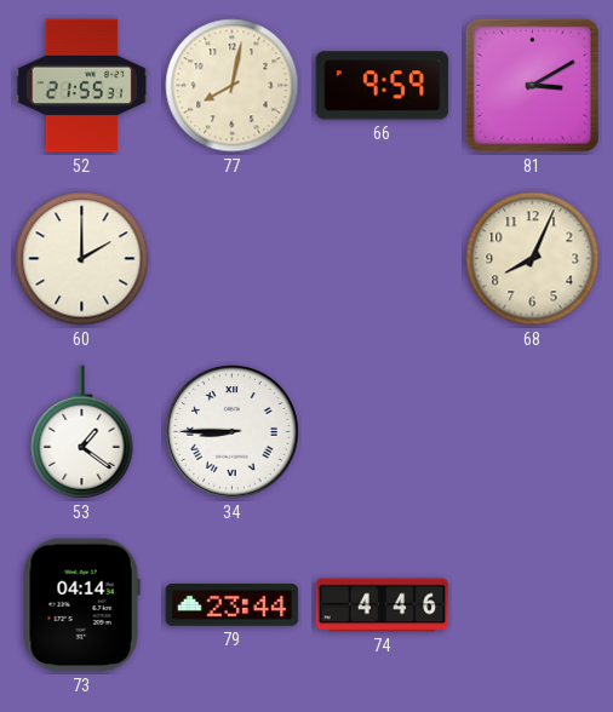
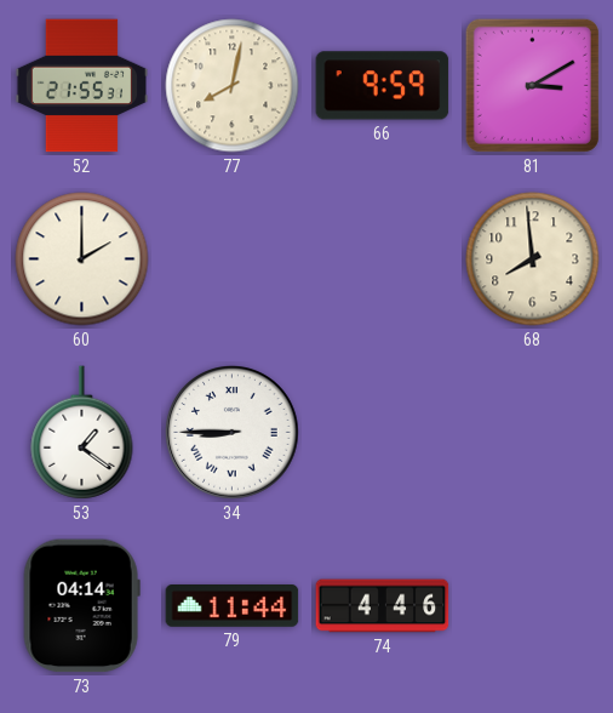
68: 8:04 -> 7:59
79: 23:44 -> 11:44
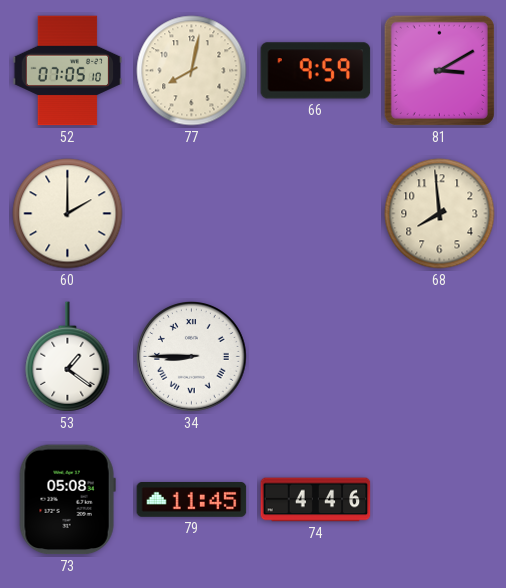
52: 21:55 -> 07:05
73: 04:14 -> 05:08
79: 11:44 -> 11:45
